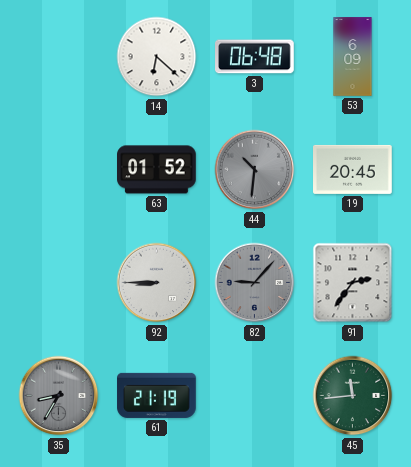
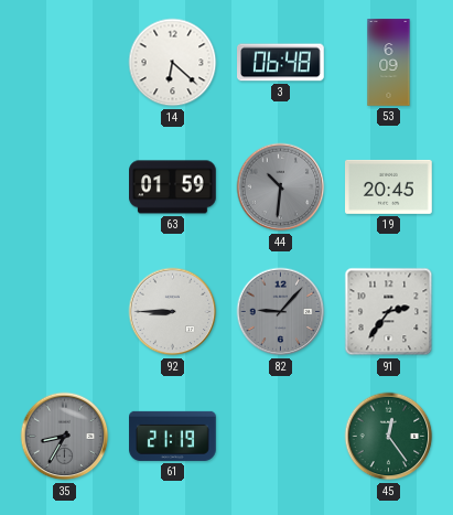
63: 01:52 -> 01:59
45: 11:44 -> 12:24
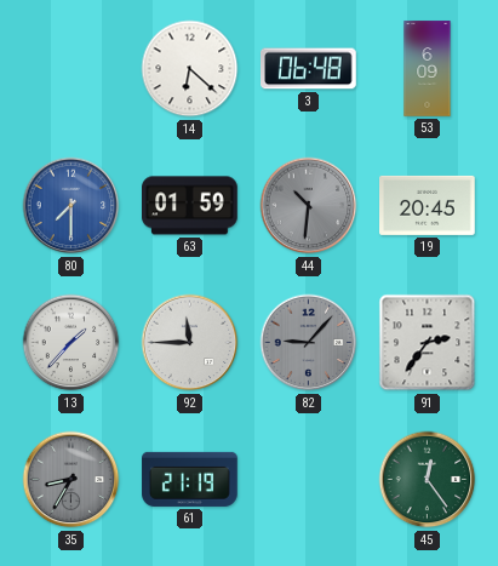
80: none -> 7:30
13: none -> 1:37
92: 8:45 -> 11:45
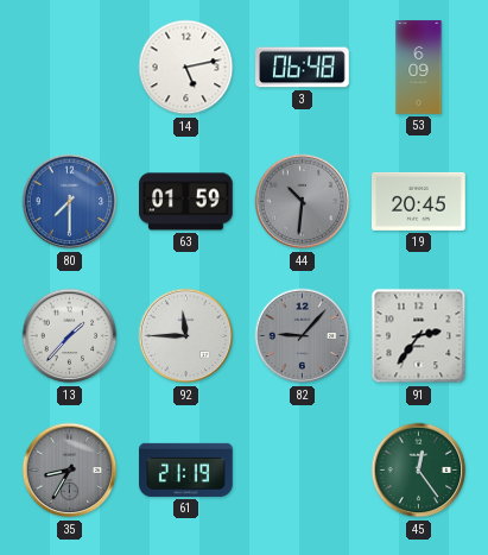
14: 6:22 -> 5:13
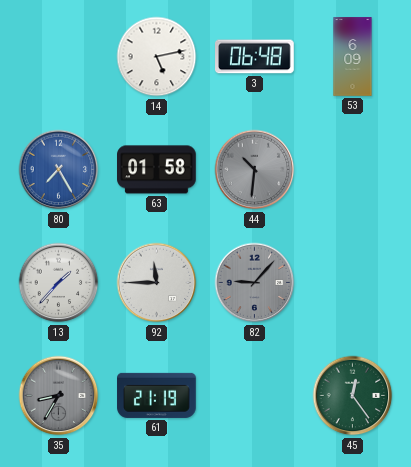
80: 7:30 -> 7:25
63: 01:59 -> 01:58
19: 20:45 -> none
91: 2:36 -> none
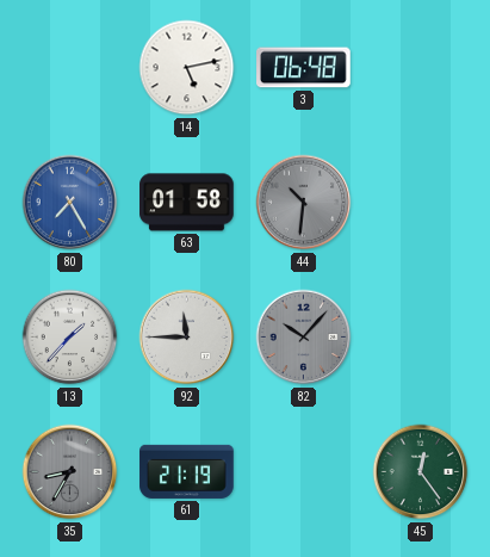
53: 6:09 -> none
82: 9:07 -> 10:07
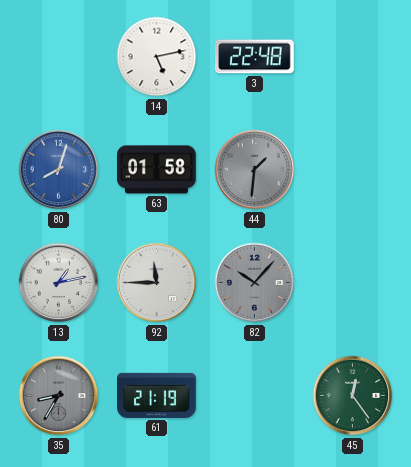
3: 06:48 -> 22:48
80: 7:25 -> 8:03
44: 10:31 -> 1:31
13: 1:37 -> 1:13
